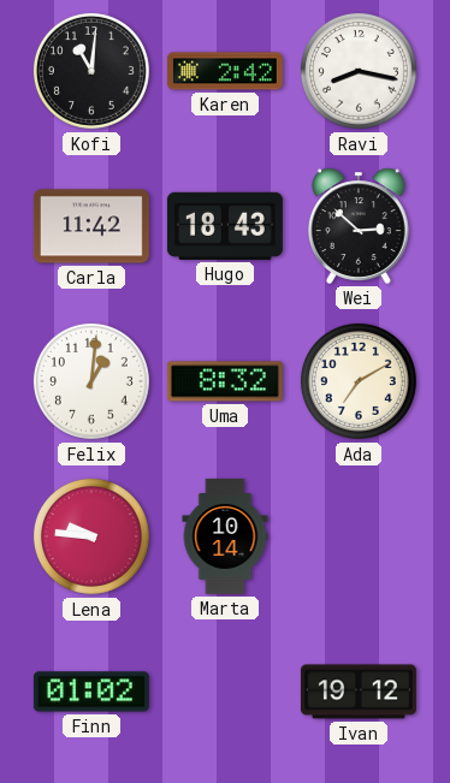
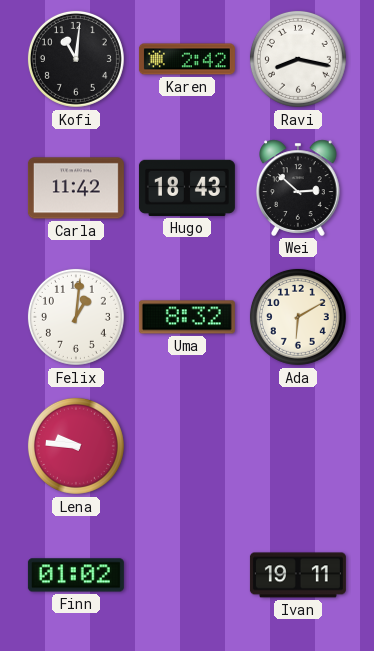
Ada: 7:10 -> 6:10
Marta: 10:14 -> none
Ivan: 19:12 -> 19:11
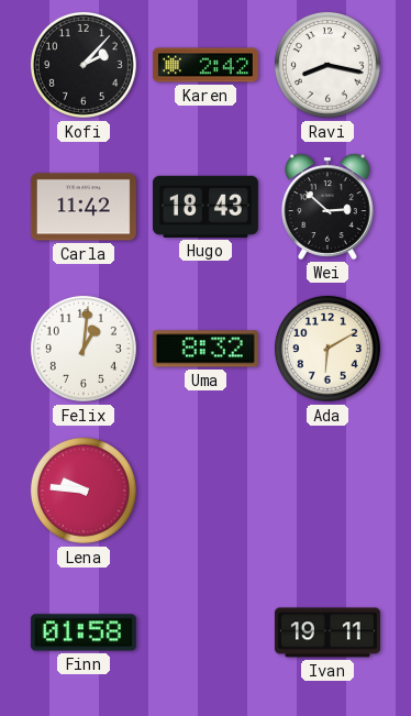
Kofi: 11:01 -> 2:07
Finn: 01:02 -> 01:58
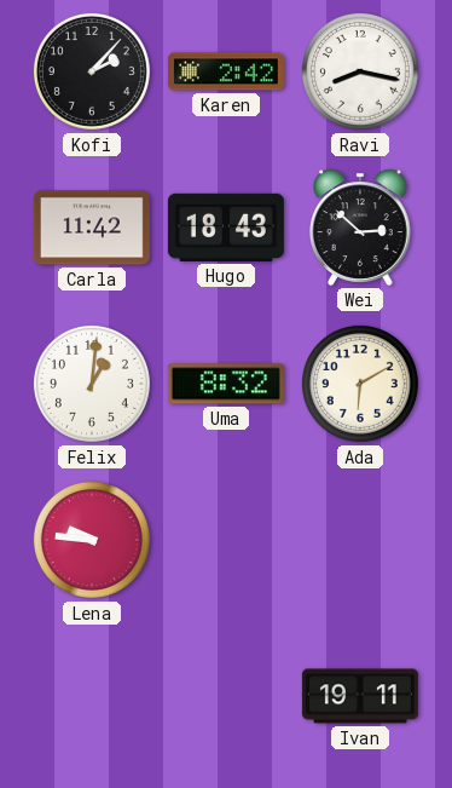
Finn: 01:58 -> none
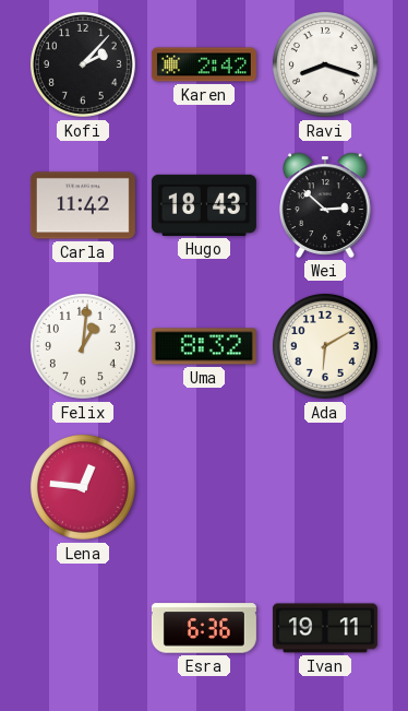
Ravi: 8:17 -> 8:18
Lena: 9:46 -> 12:46
Esra: none -> 6:36
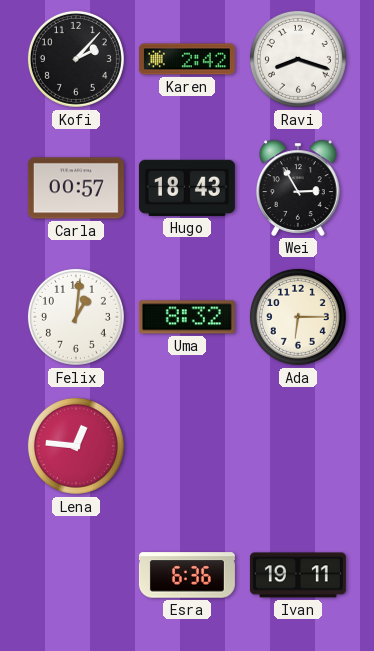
Carla: 11:42 -> 00:57
Wei: 2:52 -> 2:55
Ada: 6:10 -> 6:15
